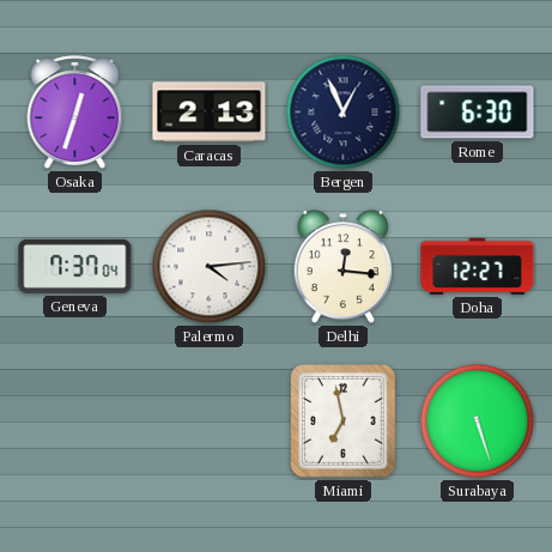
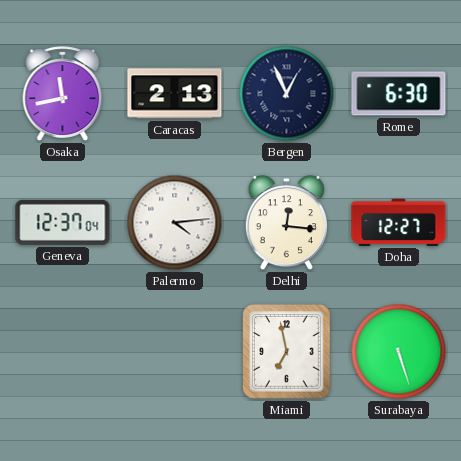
Osaka: 12:33 -> 11:43
Geneva: 7:37 -> 12:37
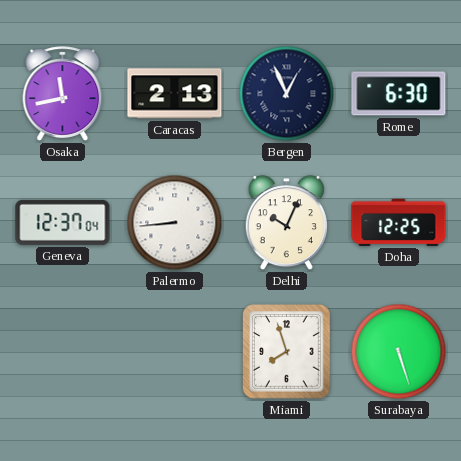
Palermo: 4:14 -> 8:44
Delhi: 12:16 -> 10:04
Doha: 12:27 -> 12:25
Miami: 6:58 -> 7:57
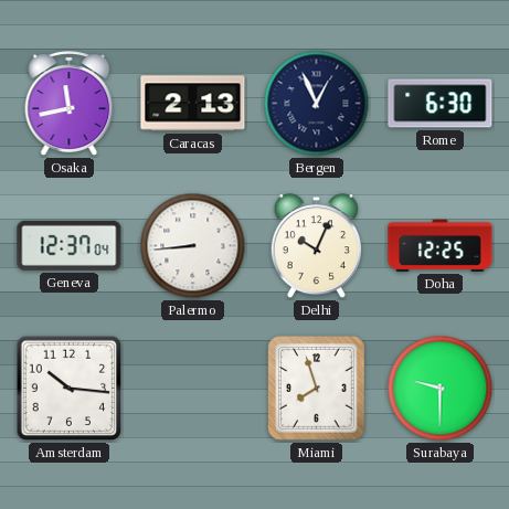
Amsterdam: none -> 10:16
Surabaya: 5:27 -> 9:30
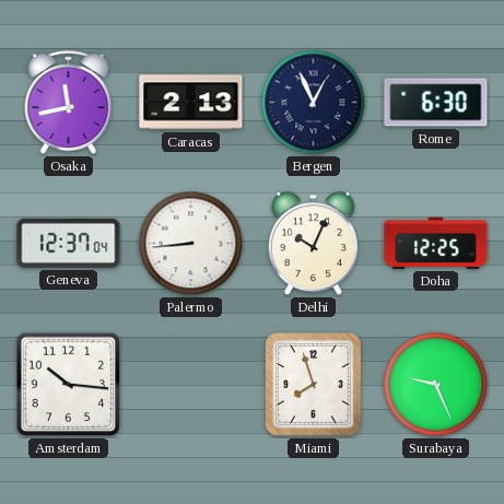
Surabaya: 9:30 -> 9:26
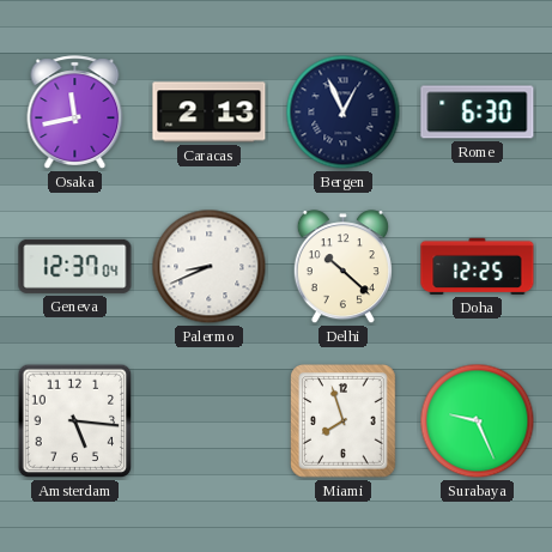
Palermo: 8:44 -> 8:41
Delhi: 10:04 -> 10:22
Amsterdam: 10:16 -> 5:16
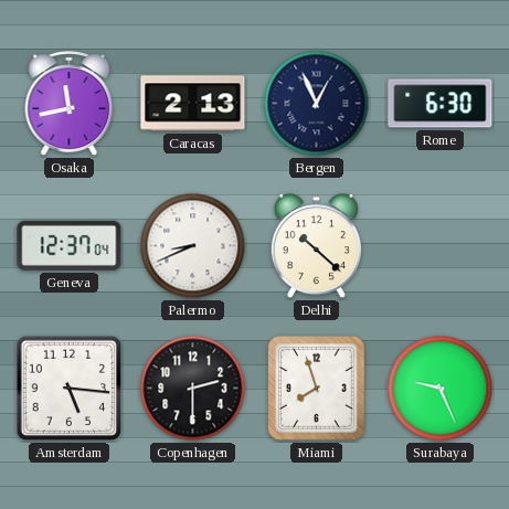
Doha: 12:25 -> none
Copenhagen: none -> 2:30
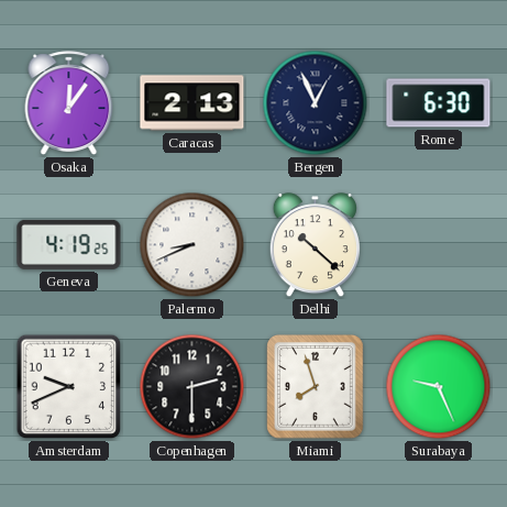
Osaka: 11:43 -> 12:06
Geneva: 12:37 -> 4:19
Amsterdam: 5:16 -> 9:41
